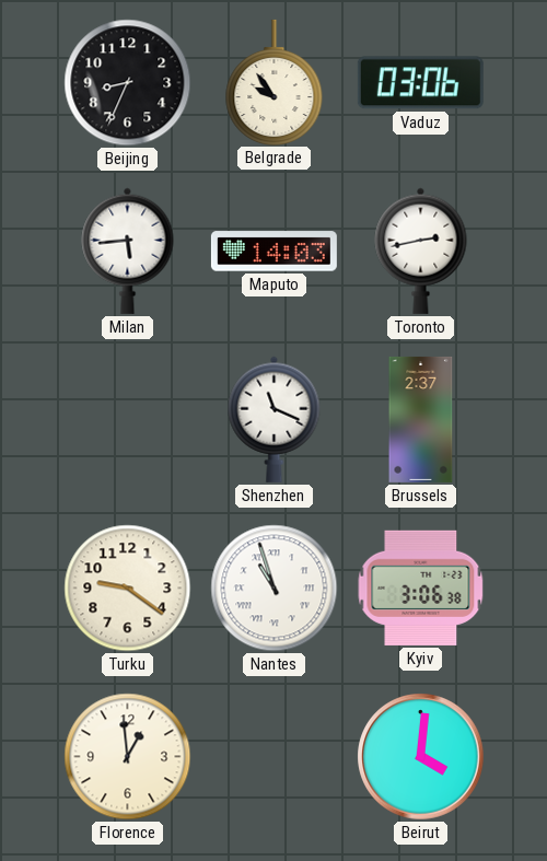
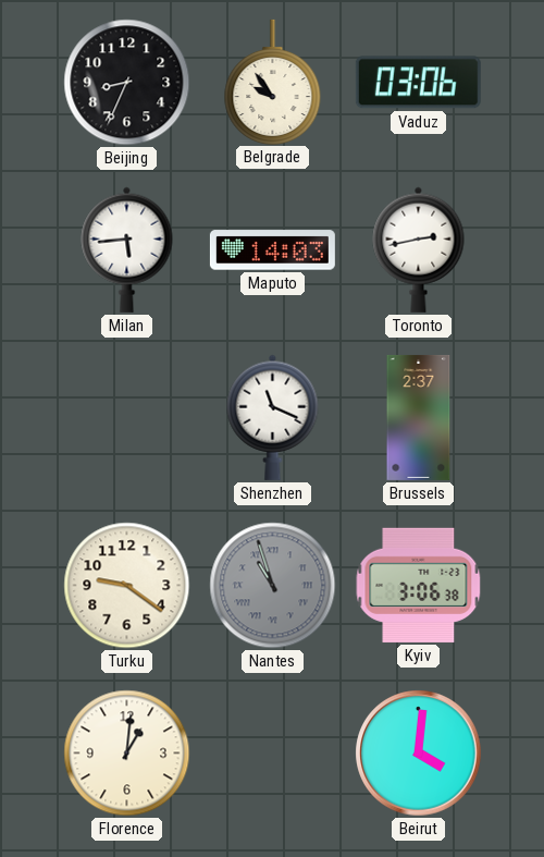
Nantes dial: white -> grey
Florence: 12:59 -> 1:01
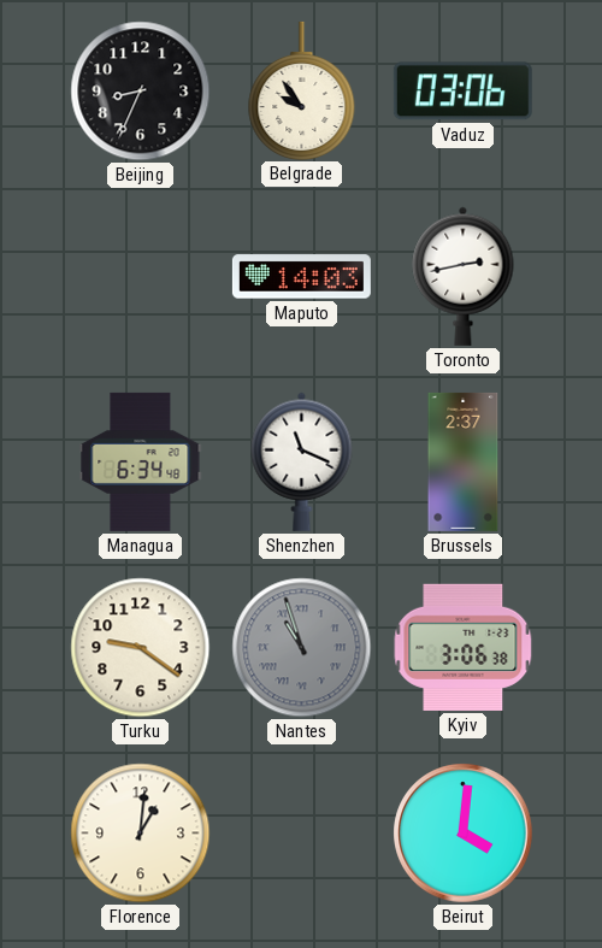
Milan: 5:44 -> none
Managua: none -> 6:34
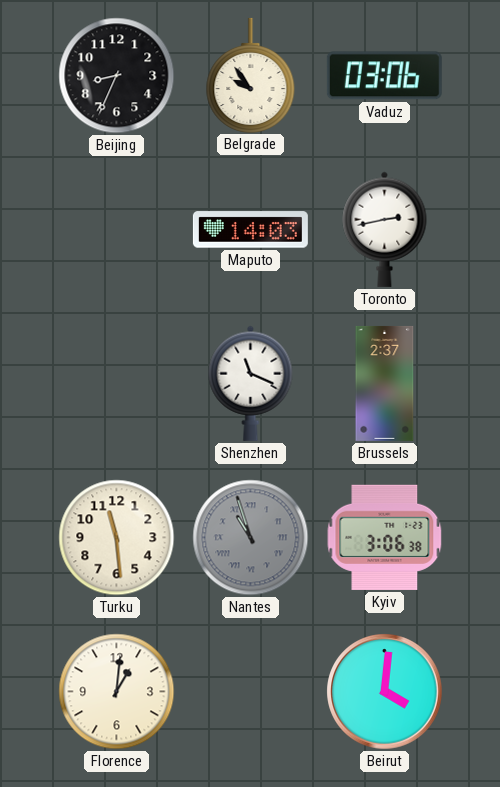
Managua: 6:34 -> none
Turku: 9:21 -> 11:29
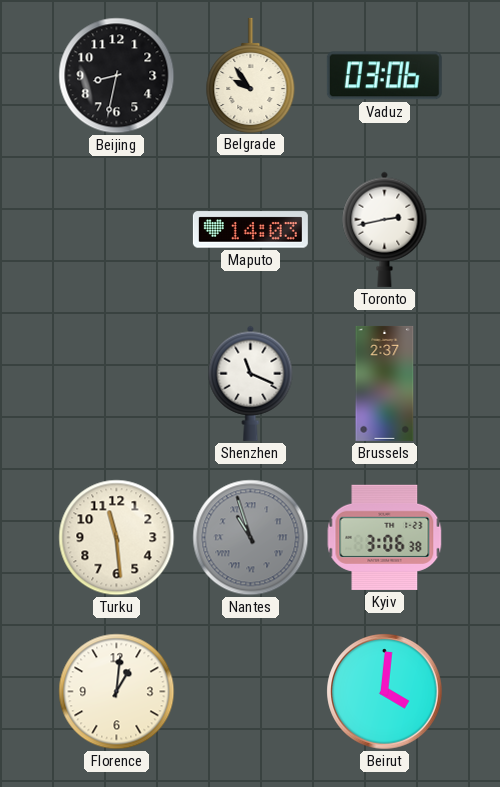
Beijing: 8:34 -> 8:32
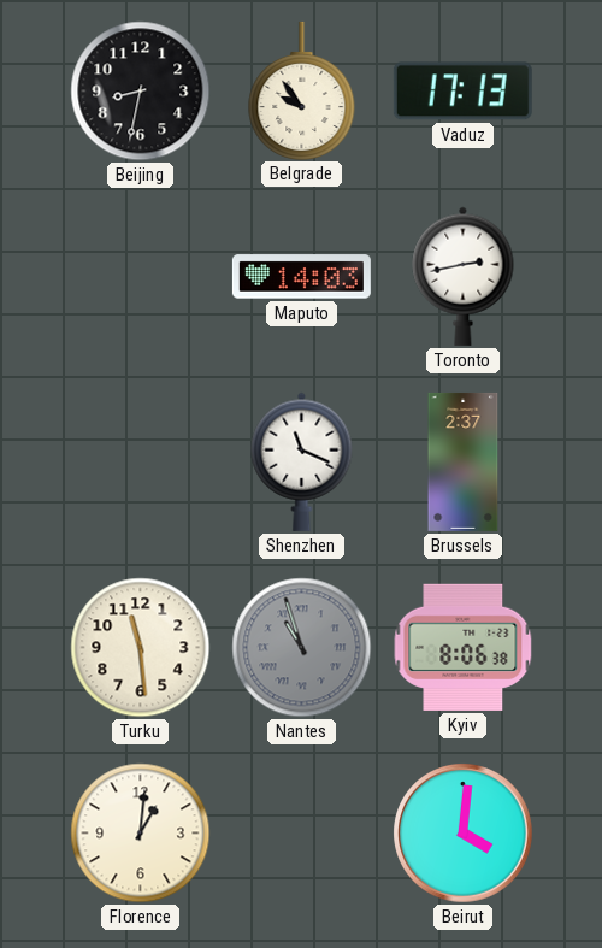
Vaduz: 03:06 -> 17:13
Kyiv: 3:06 -> 8:06
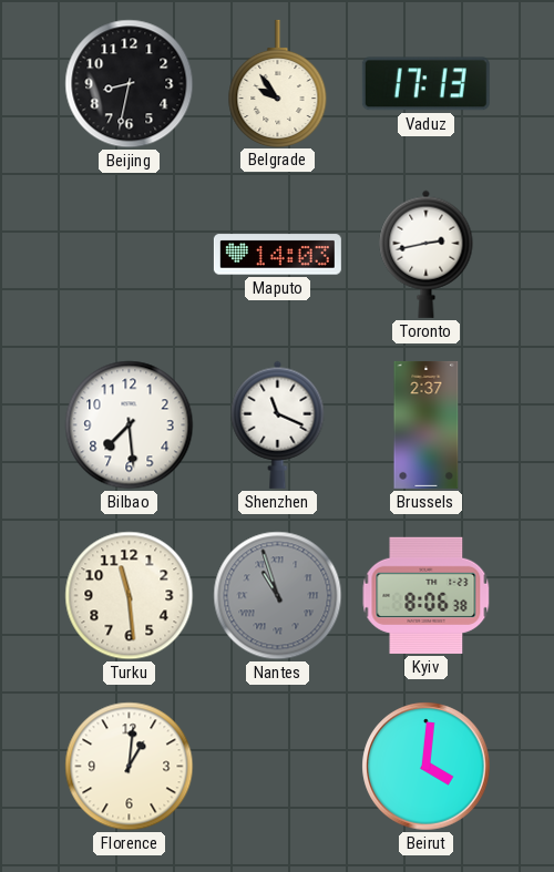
Bilbao: none -> 7:29
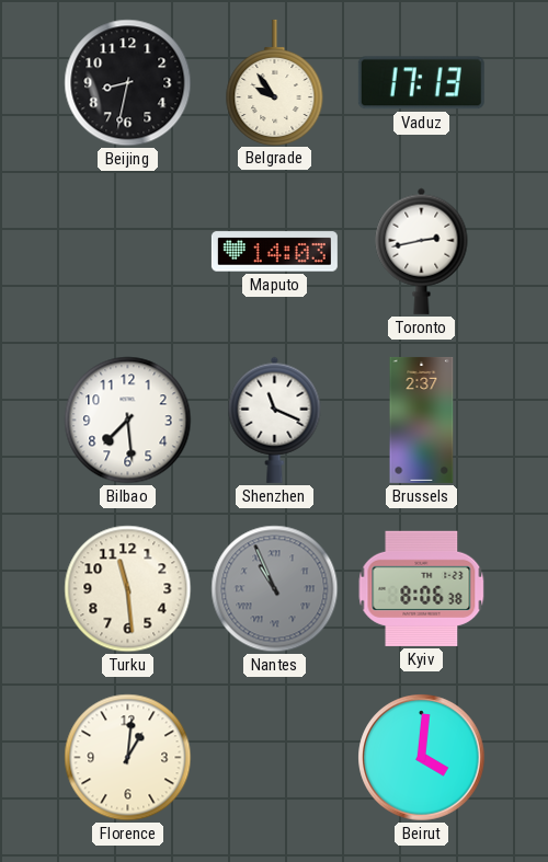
Nantes: 10:57 -> 10:56
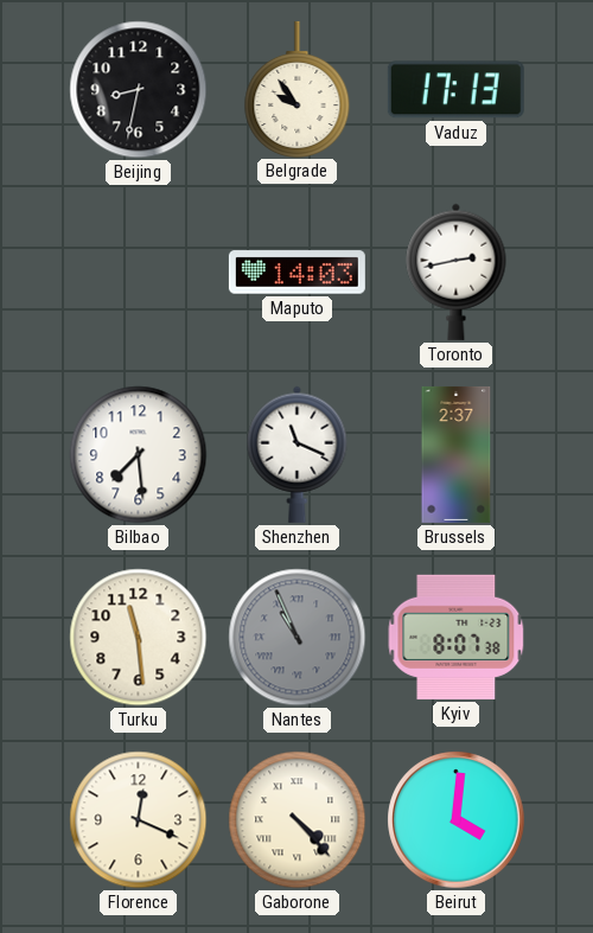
Kyiv: 8:06 -> 8:07
Florence: 1:01 -> 12:19
Gaborone: none -> 4:23
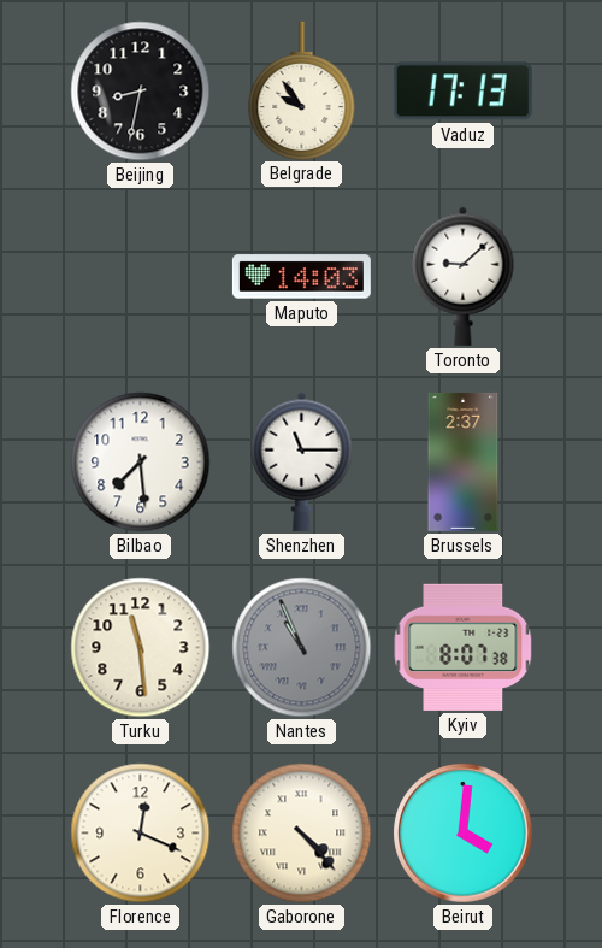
Toronto: 2:43 -> 9:08
Shenzhen: 11:19 -> 11:15
